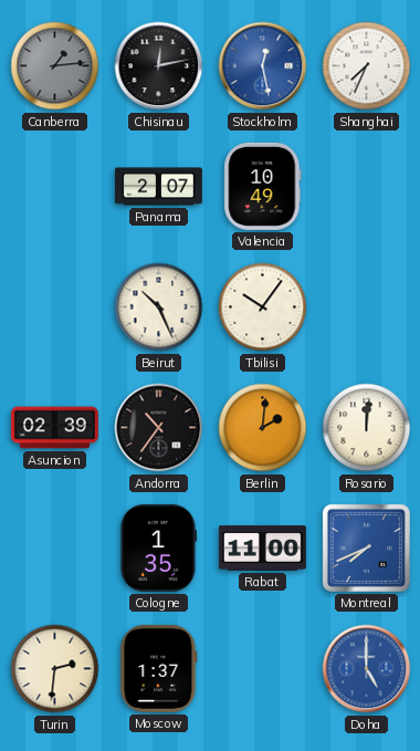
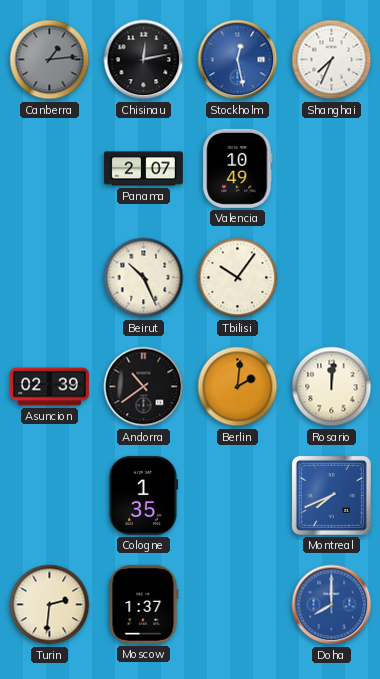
Andorra: 10:36 -> 10:39
Rabat: 11:00 -> none
Doha: 5:00 -> 8:00
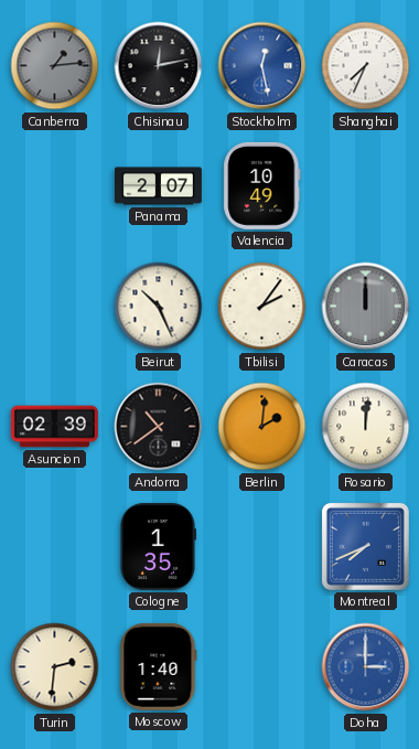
Tbilisi: 10:06 -> 2:06
Caracas: none -> 12:00
Moscow: 1:37 -> 1:40
Doha: 8:00 -> 3:00
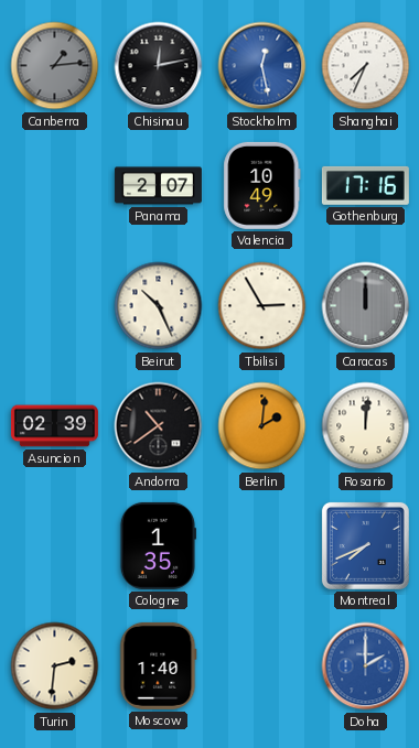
Gothenburg: none -> 17:16
Tbilisi: 2:06 -> 2:55
Doha: 3:00 -> 2:00
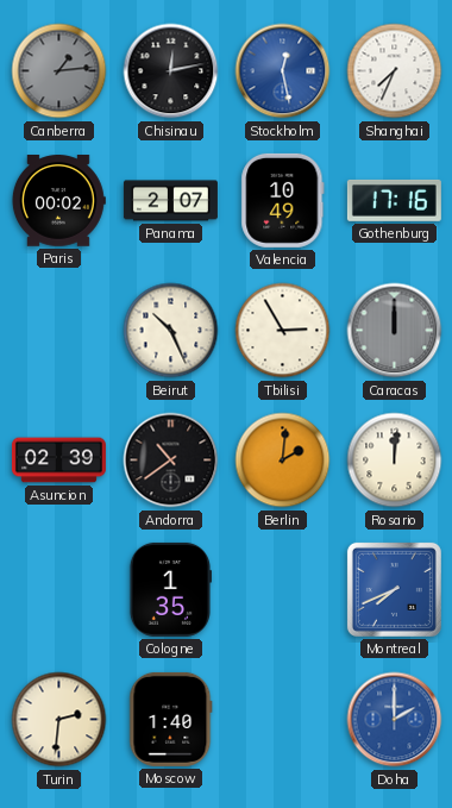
Paris: none -> 00:02
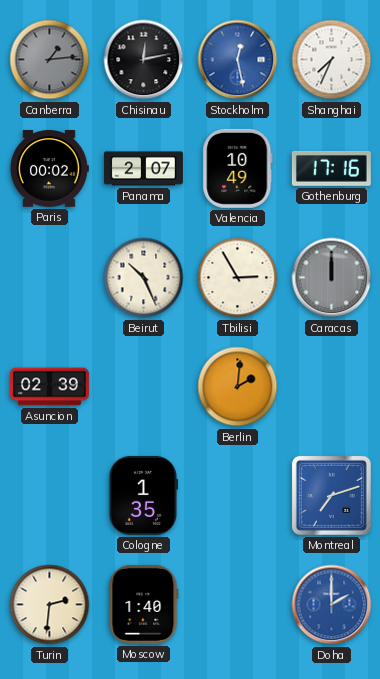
Andorra: 10:39 -> none
Rosario: 12:01 -> none
Montreal: 7:41 -> 7:12
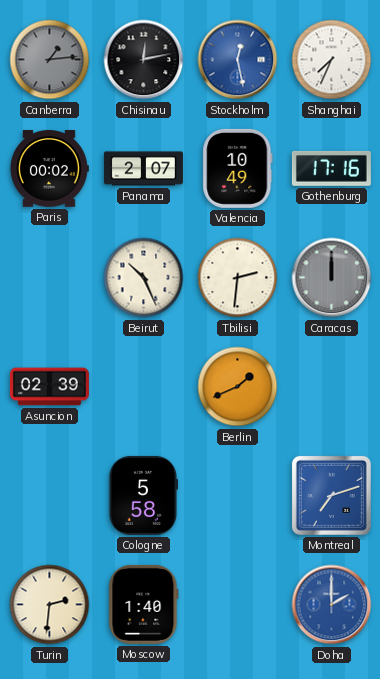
Tbilisi: 2:55 -> 2:31
Berlin: 2:01 -> 1:41
Cologne: 1:35 -> 5:58
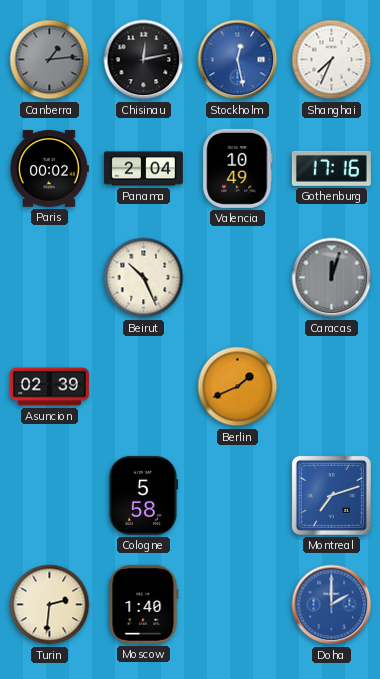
Panama: 2:07 -> 2:04
Tbilisi: 2:31 -> none
Caracas: 12:00 -> 12:03
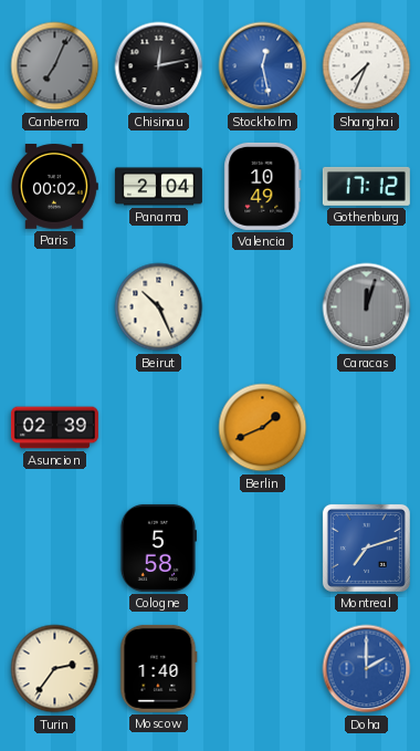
Canberra: 1:14 -> 7:04
Gothenburg: 17:16 -> 17:12
Turin: 2:31 -> 2:36
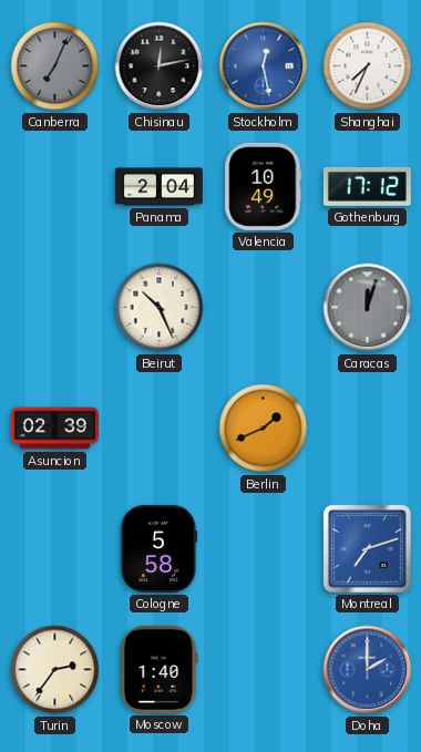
Paris: 00:02 -> none
